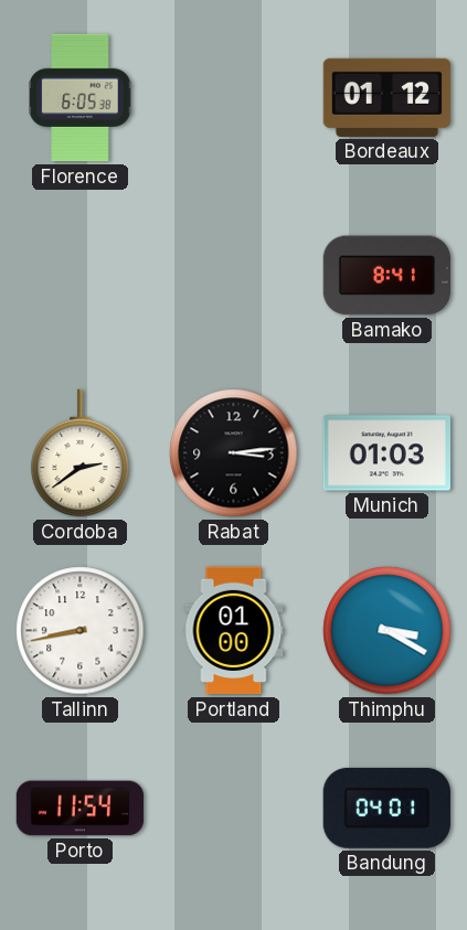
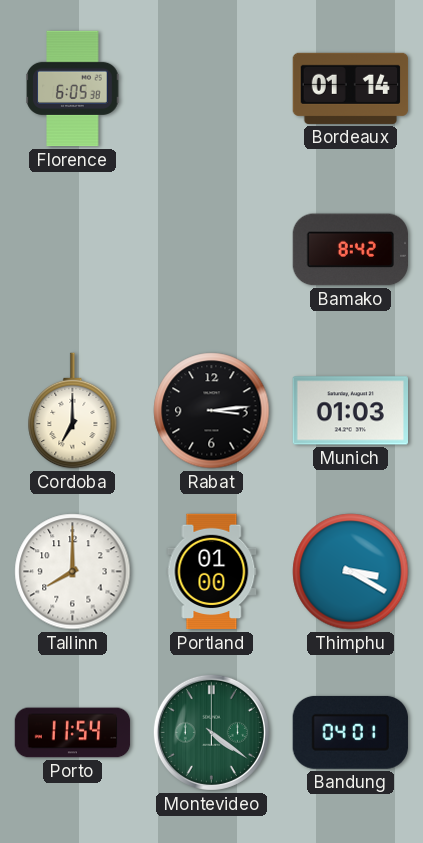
Bordeaux: 01:12 -> 01:14
Bamako: 8:41 -> 8:42
Cordoba: 2:39 -> 7:00
Tallinn: 8:43 -> 8:00
Montevideo: none -> 4:21
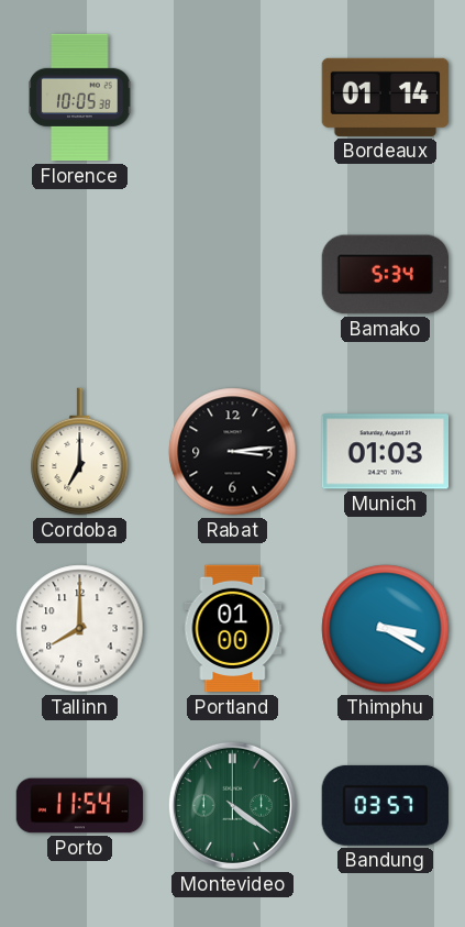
Florence: 6:05 -> 10:05
Bamako: 8:42 -> 5:34
Bandung: 04:01 -> 03:57
